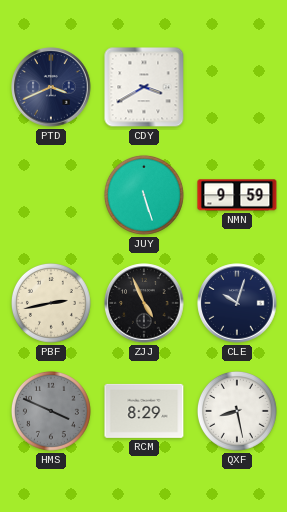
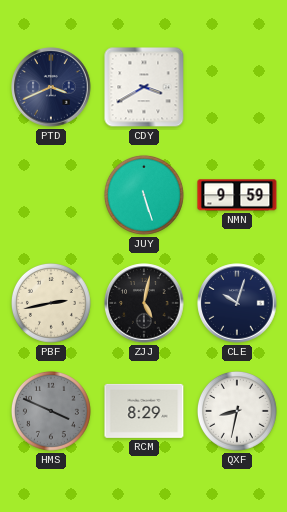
ZJJ: 4:56 -> 5:02
QXF: 8:28 -> 8:32
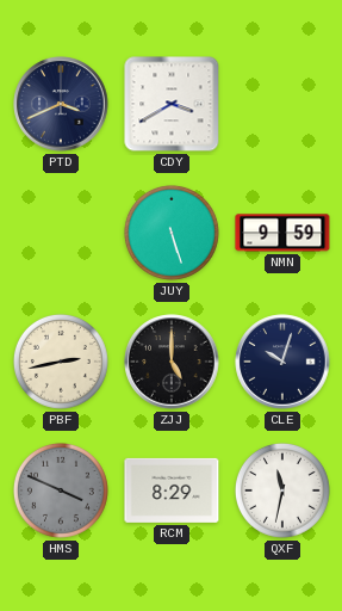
ZJJ: 5:02 -> 5:00
QXF: 8:32 -> 11:32
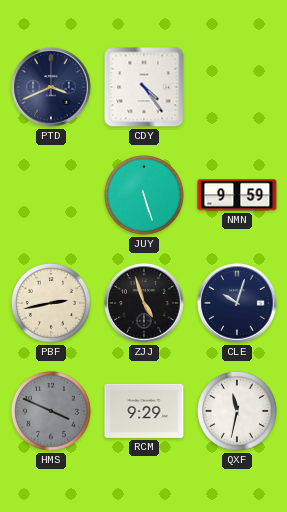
CDY: 3:40 -> 4:24
ZJJ: 5:00 -> 4:57
RCM: 8:29 -> 9:29
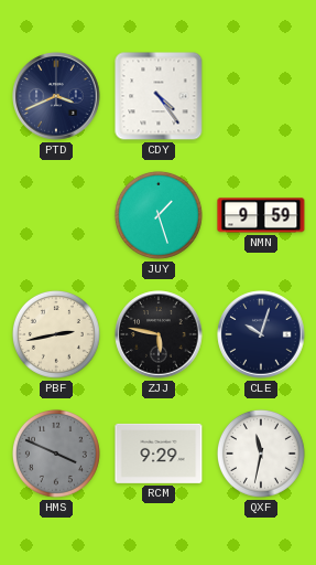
JUY: 5:27 -> 1:27
ZJJ: 4:57 -> 5:47
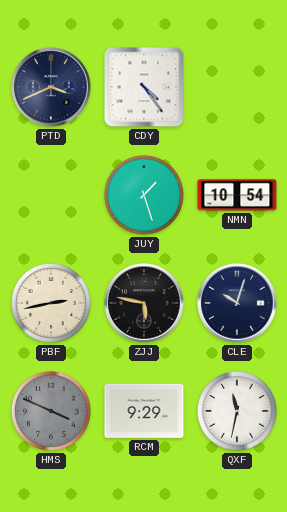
NMN: 9:59 -> 10:54
